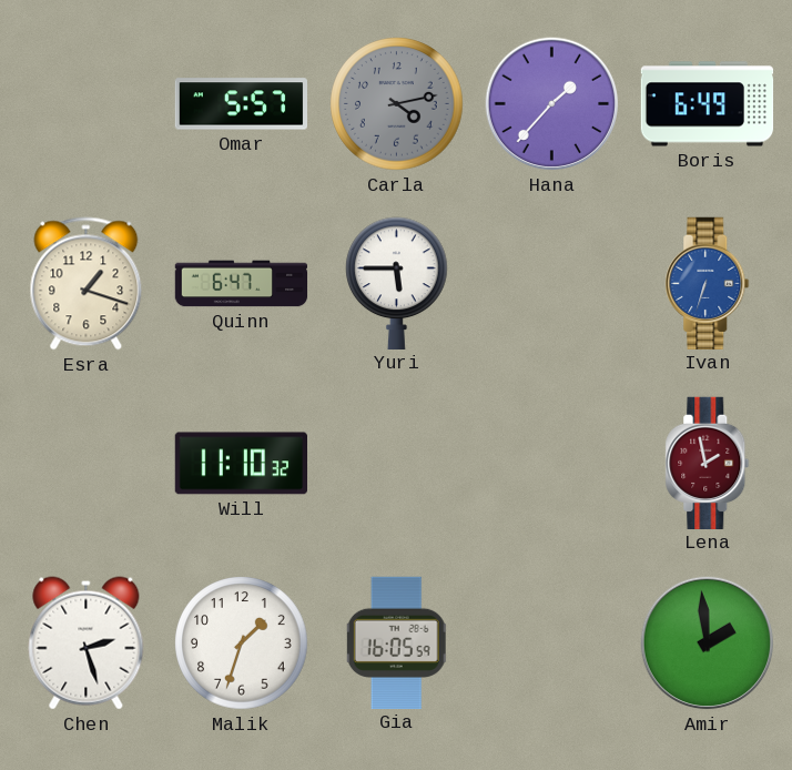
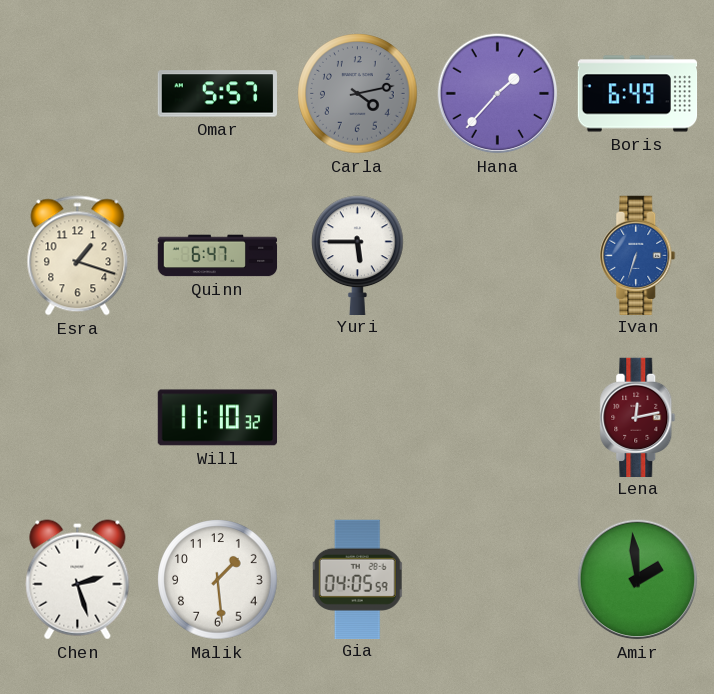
Lena: 1:58 -> 12:13
Malik: 1:33 -> 1:29
Gia: 16:05 -> 04:05
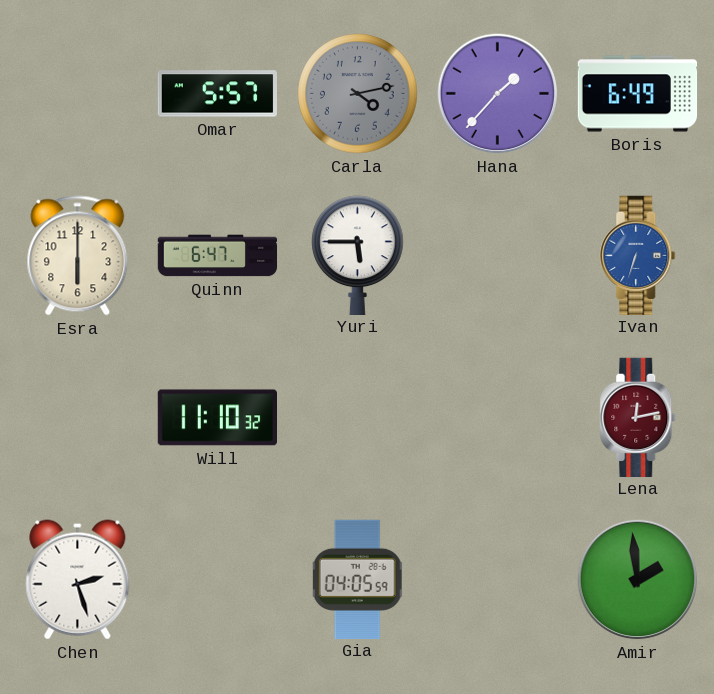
Esra: 1:18 -> 6:00
Malik: 1:29 -> none
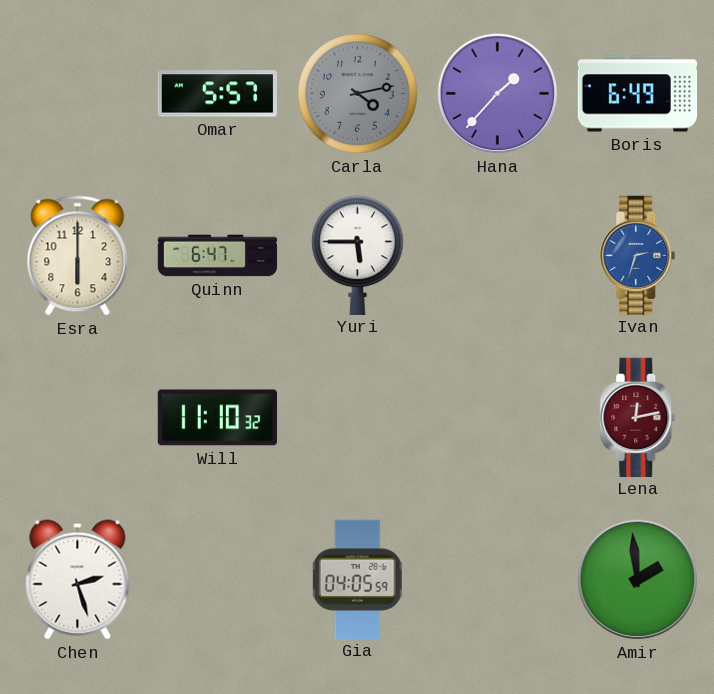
Ivan: 6:33 -> 2:33
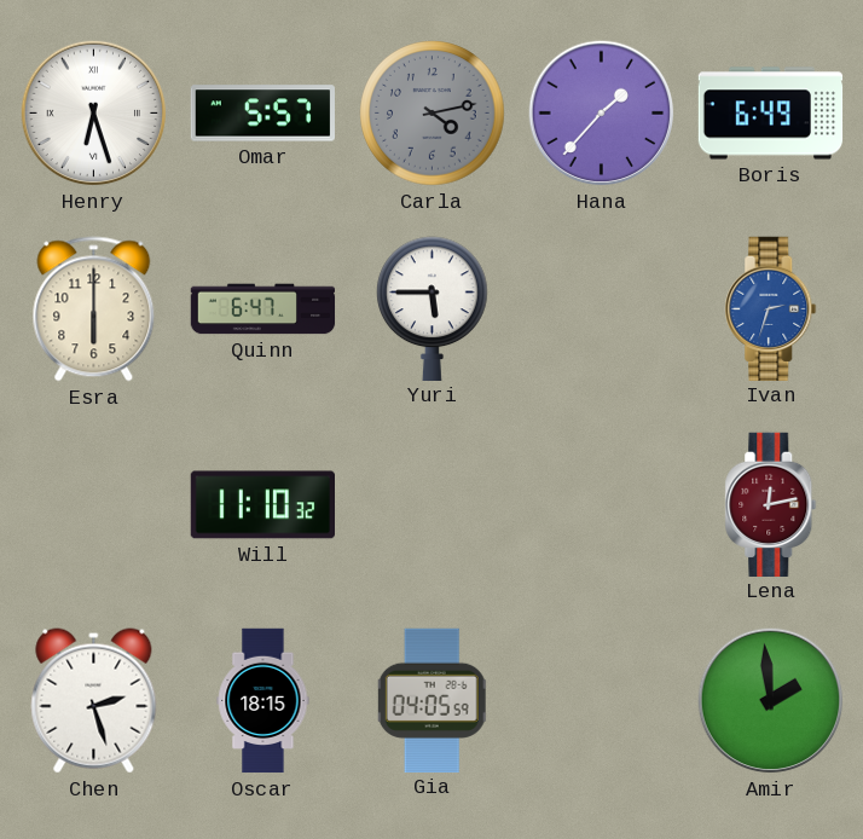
Henry: none -> 6:27
Oscar: none -> 18:15
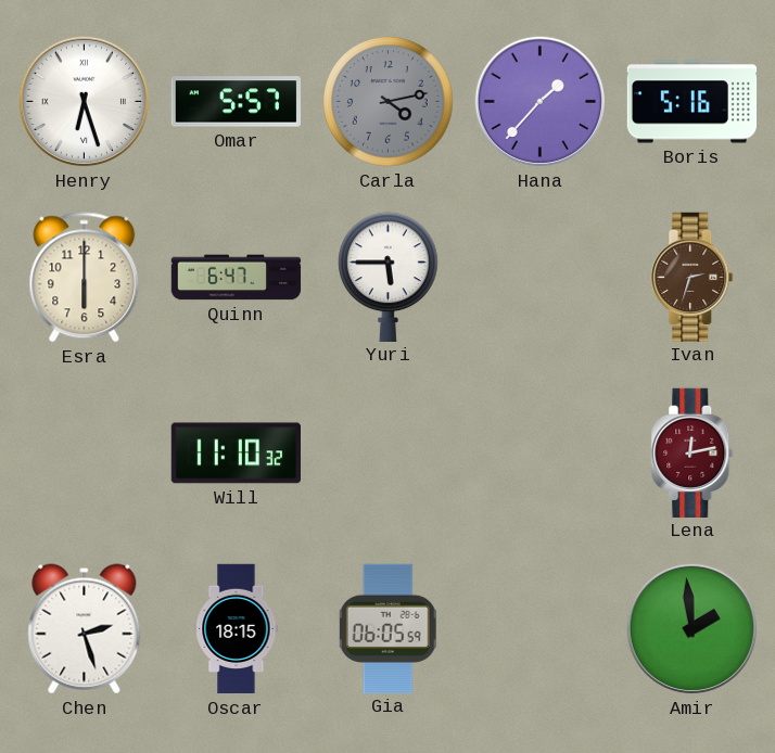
Boris: 6:49 -> 5:16
Ivan dial: blue -> brown
Gia: 04:05 -> 06:05
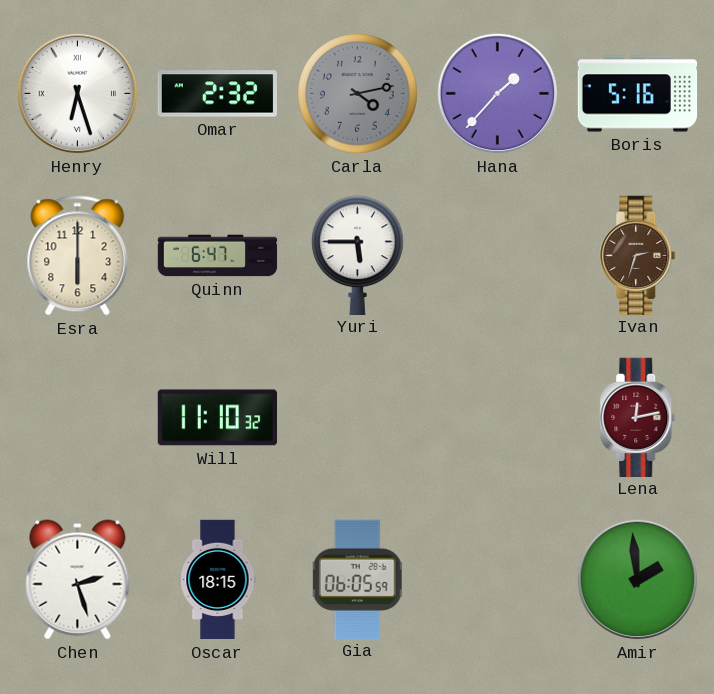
Omar: 5:57 -> 2:32
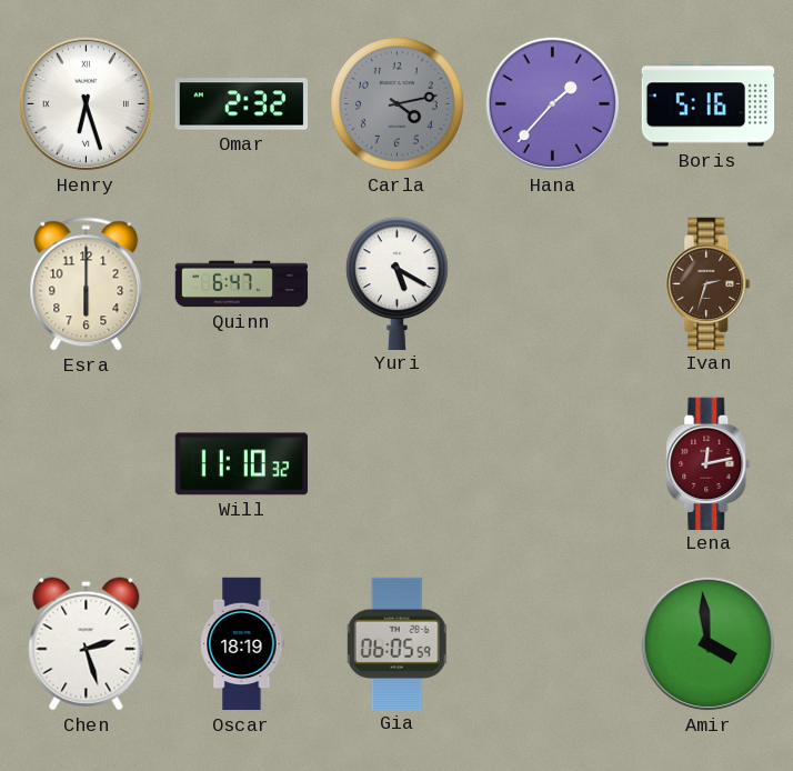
Yuri: 5:45 -> 5:20
Oscar: 18:15 -> 18:19
Amir: 1:59 -> 3:59
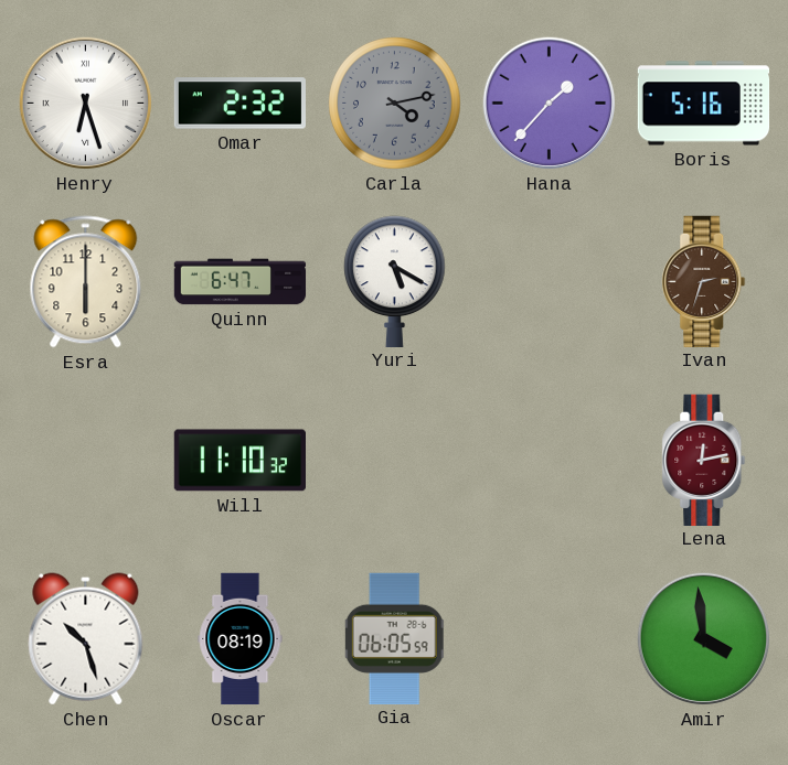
Chen: 2:27 -> 10:27
Oscar: 18:19 -> 08:19
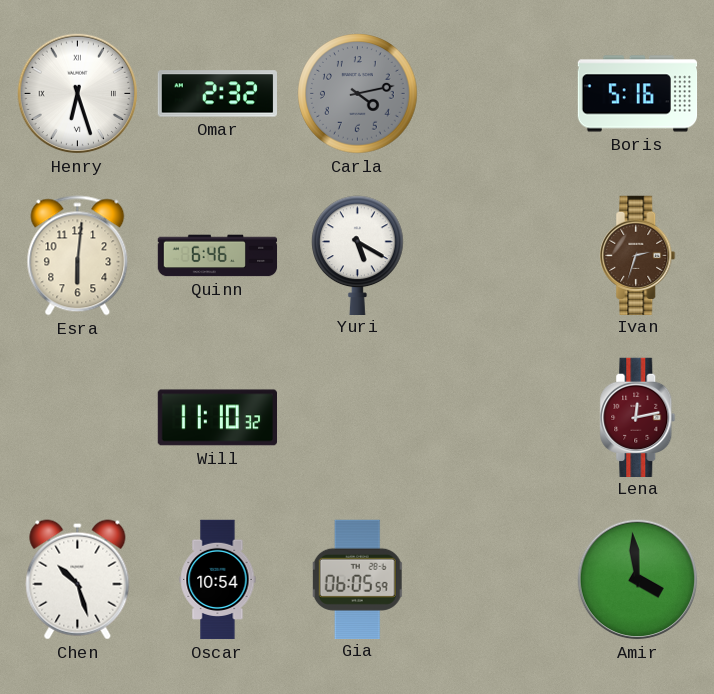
Hana: 1:37 -> none
Esra: 6:00 -> 6:01
Quinn: 6:47 -> 6:46
Oscar: 08:19 -> 10:54
